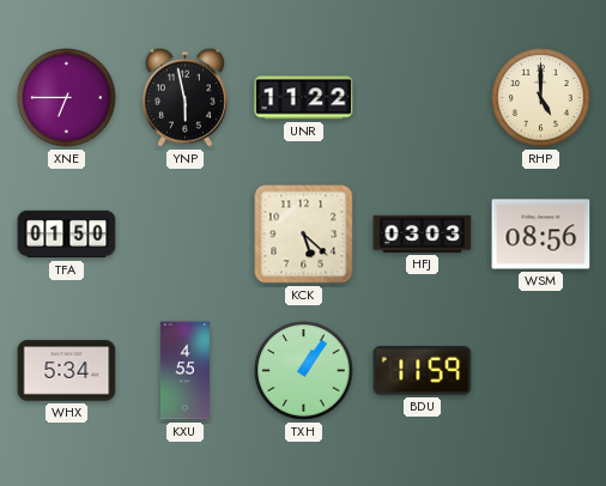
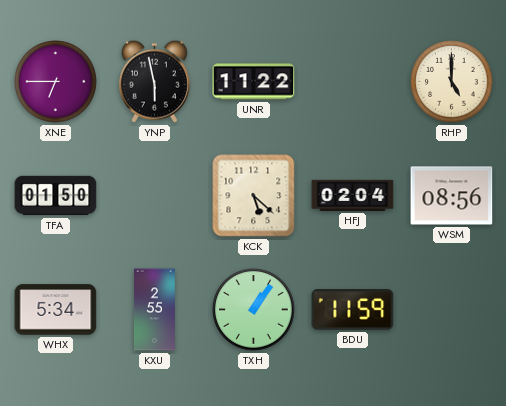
HFJ: 03:03 -> 02:04
KXU: 4:55 -> 2:55
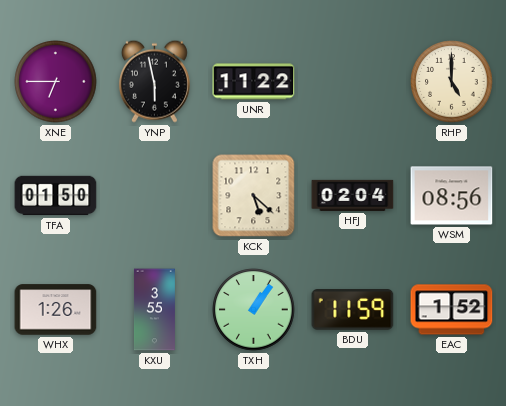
WHX: 5:34 -> 1:26
KXU: 2:55 -> 3:55
EAC: none -> 1:52
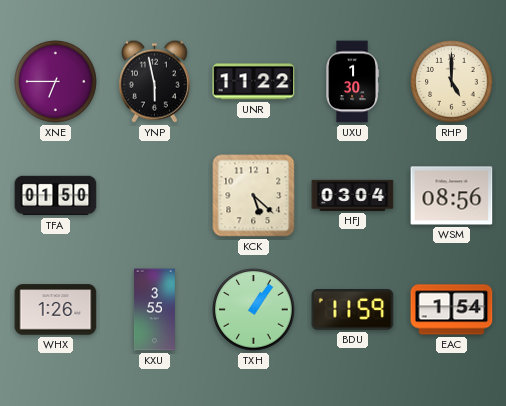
UXU: none -> 1:30
HFJ: 02:04 -> 03:04
EAC: 1:52 -> 1:54
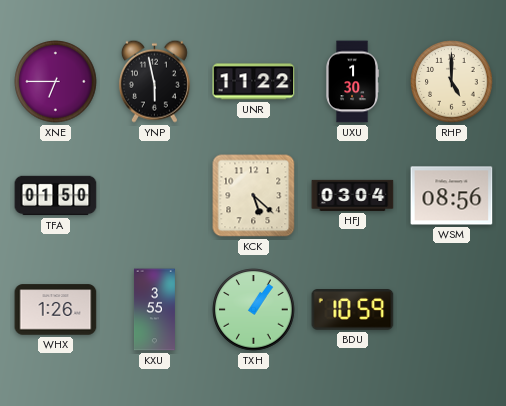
BDU: 11:59 -> 10:59
EAC: 1:54 -> none
